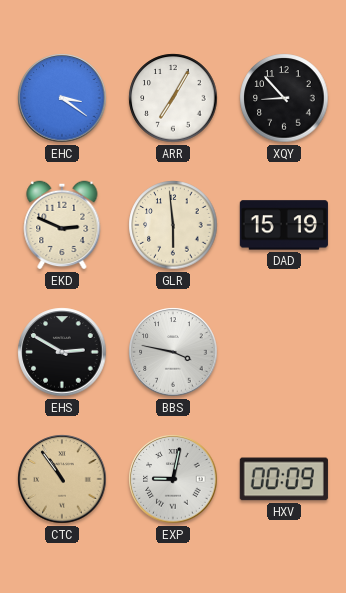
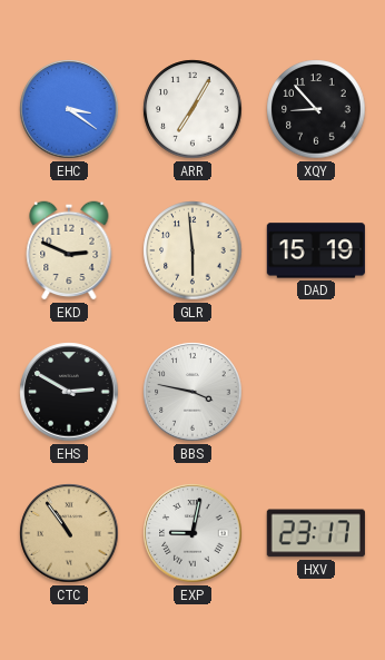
HXV: 00:09 -> 23:17
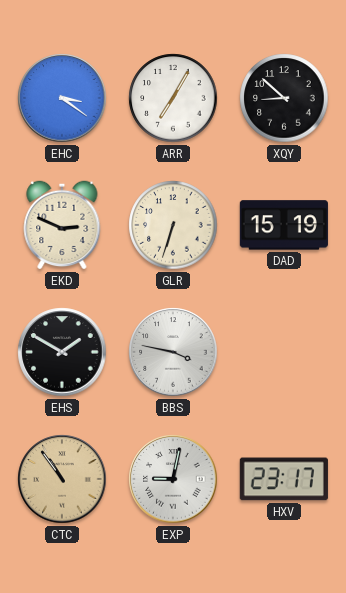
XQY: 8:53 -> 8:52
GLR: 5:59 -> 6:33
EHS: 2:50 -> 1:50
